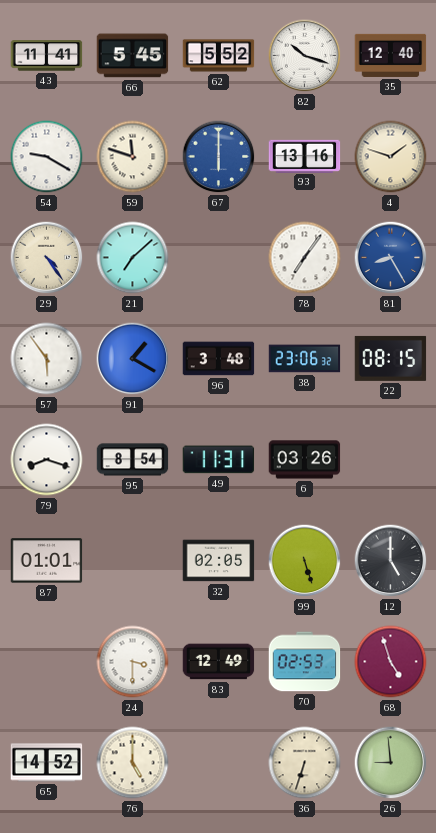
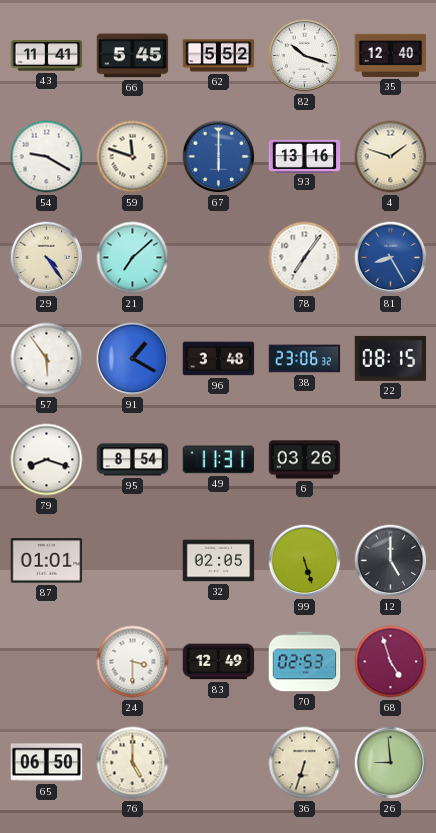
65: 14:52 -> 06:50
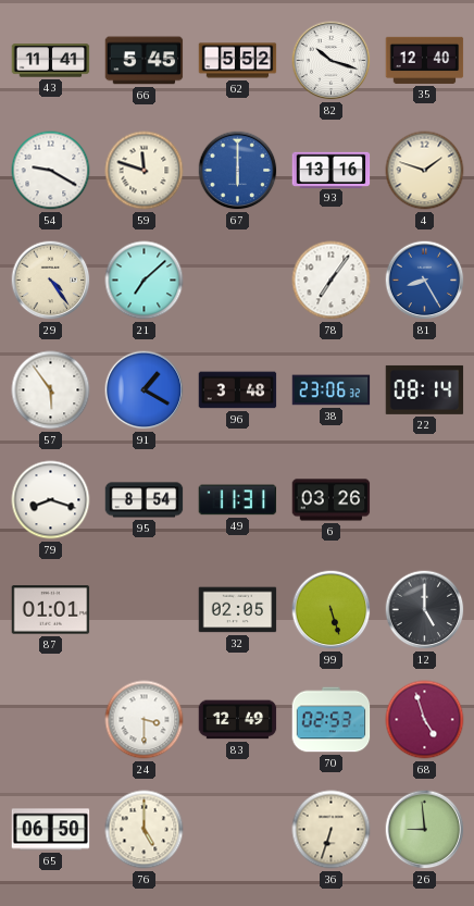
22: 08:15 -> 08:14
